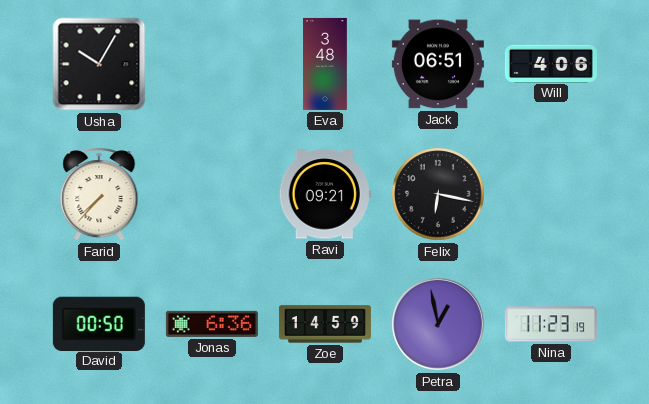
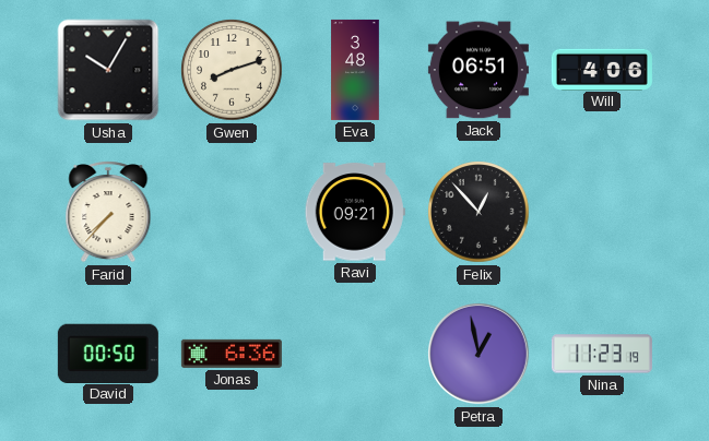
Gwen: none -> 8:12
Felix: 6:17 -> 12:53
Zoe: 14:59 -> none
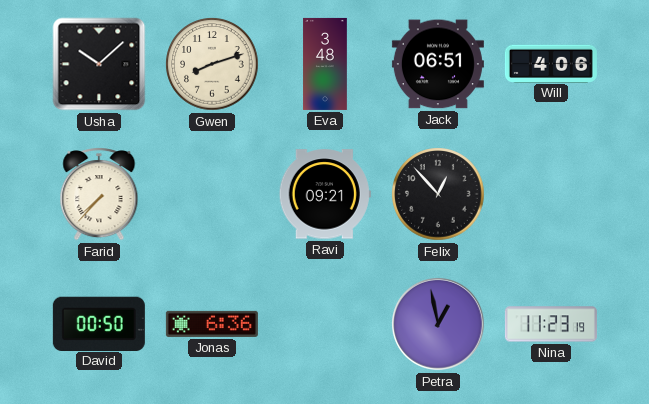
Usha: 10:05 -> 10:08
